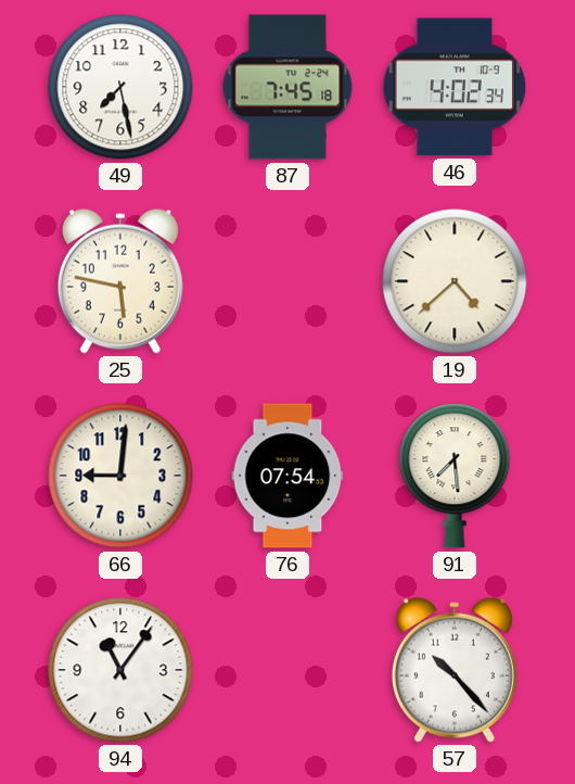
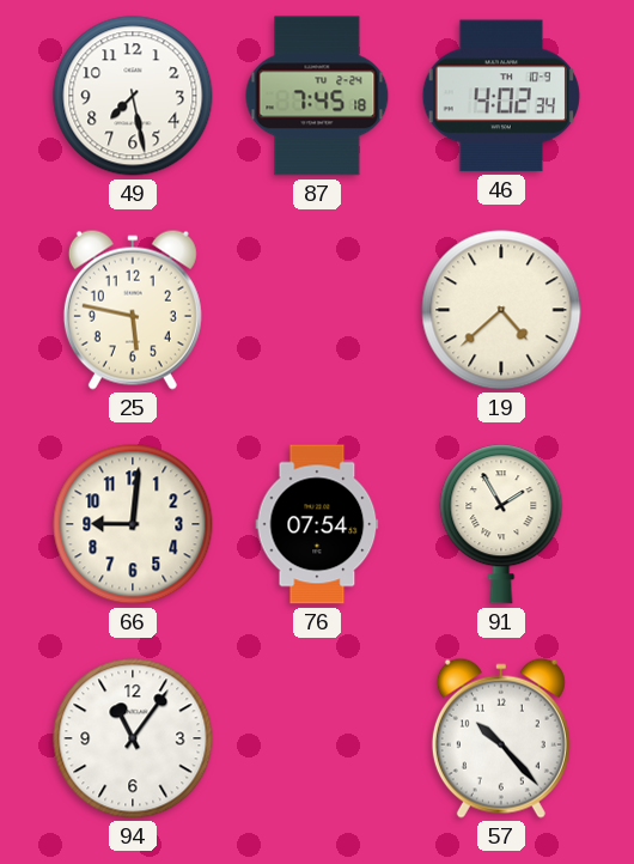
91: 7:29 -> 1:55
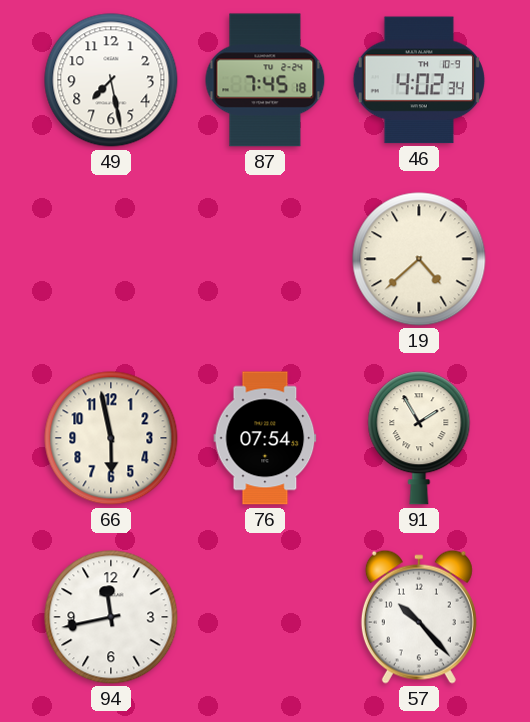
25: 5:47 -> none
66: 9:01 -> 5:58
94: 11:06 -> 11:43
